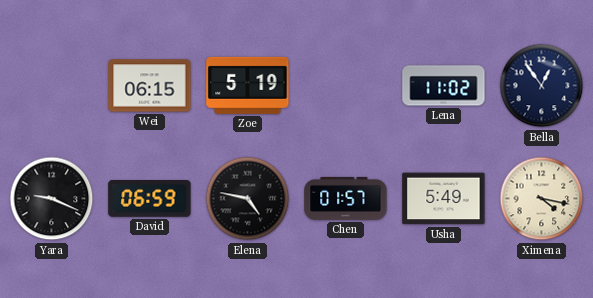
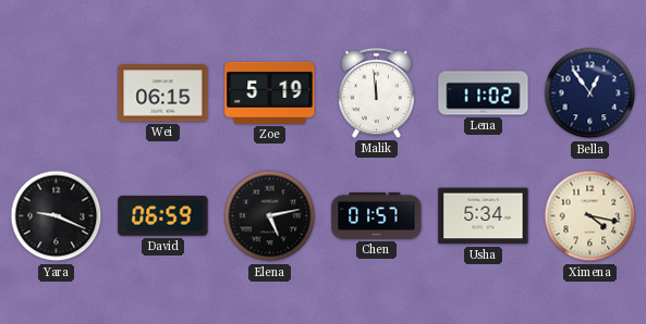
Malik: none -> 11:59
Elena: 4:47 -> 5:13
Usha: 5:49 -> 5:34
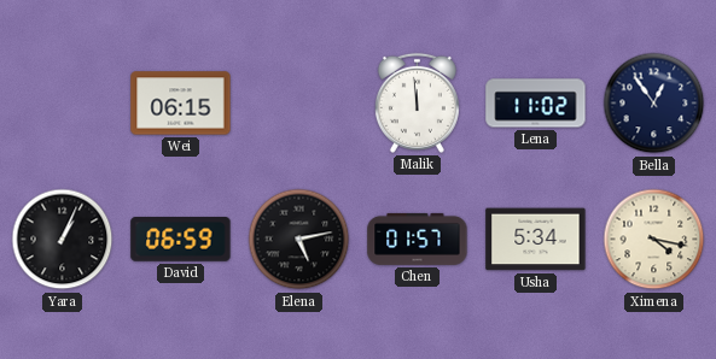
Zoe: 5:19 -> none
Yara: 9:19 -> 1:04
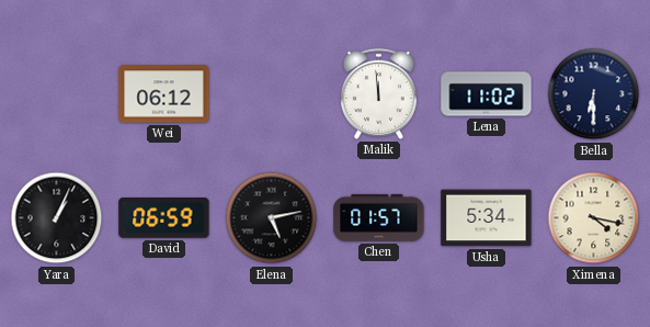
Wei: 06:15 -> 06:12
Bella: 12:54 -> 6:30
